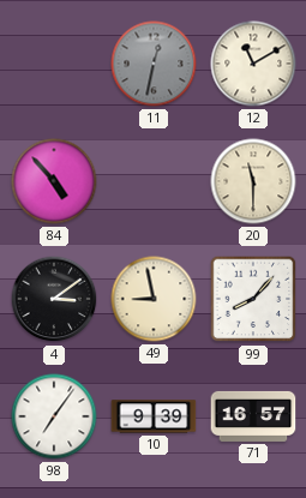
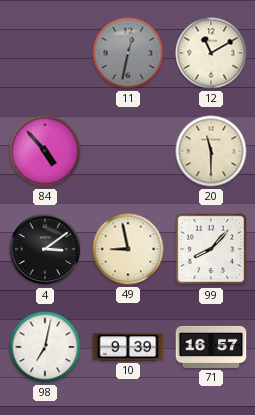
98: 7:06 -> 7:02
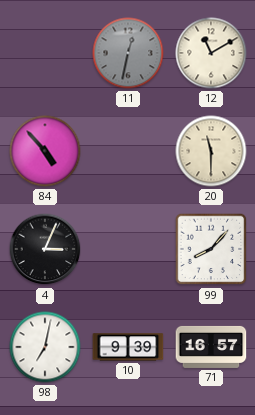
4: 3:09 -> 3:04
49: 8:58 -> none
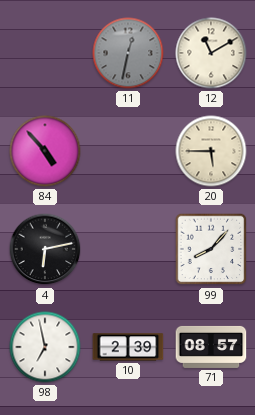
20: 11:30 -> 5:45
4: 3:04 -> 6:13
98: 7:02 -> 6:58
10: 9:39 -> 2:39
71: 16:57 -> 08:57
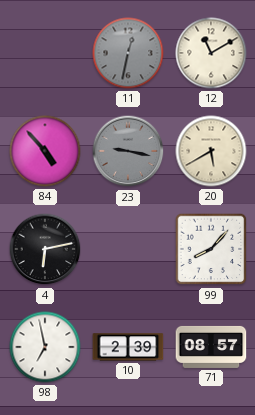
23: none -> 9:17
20: 5:45 -> 5:40
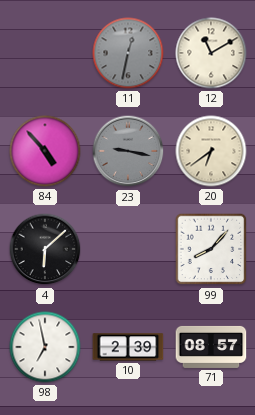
20: 5:40 -> 6:39
4: 6:13 -> 6:08
